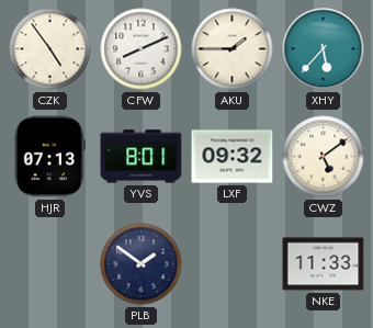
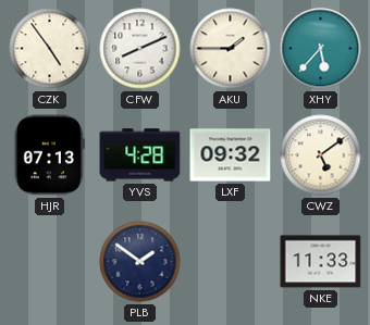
YVS: 8:01 -> 4:28
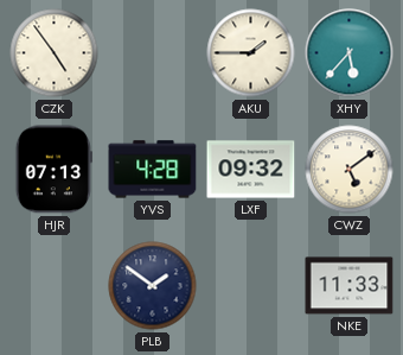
CFW: 8:11 -> none
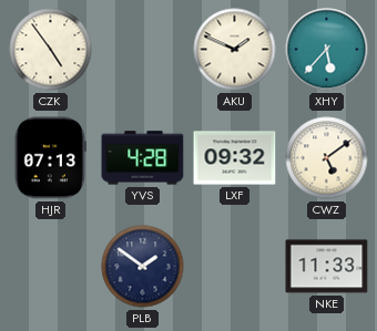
AKU: 1:45 -> 1:49
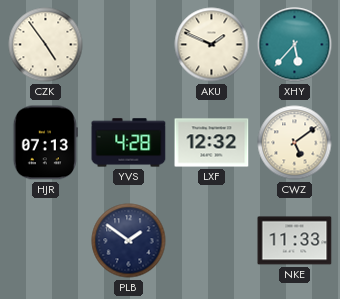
LXF: 09:32 -> 12:32
